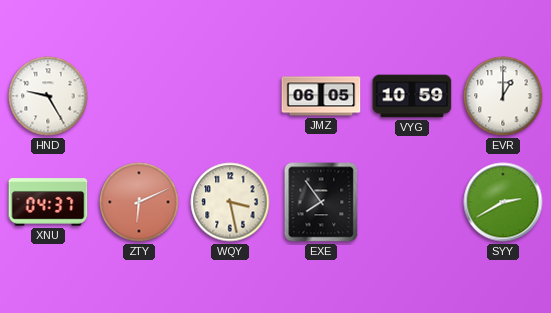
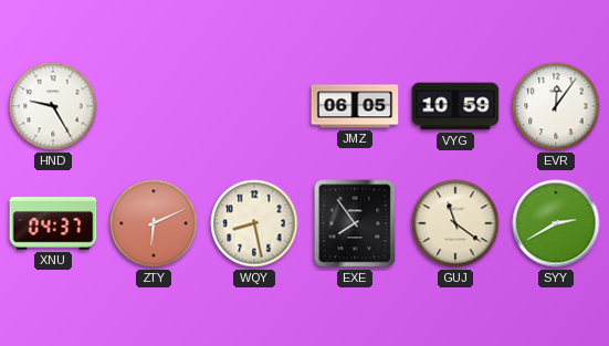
EVR: 1:00 -> 12:06
WQY: 3:28 -> 8:28
GUJ: none -> 11:21
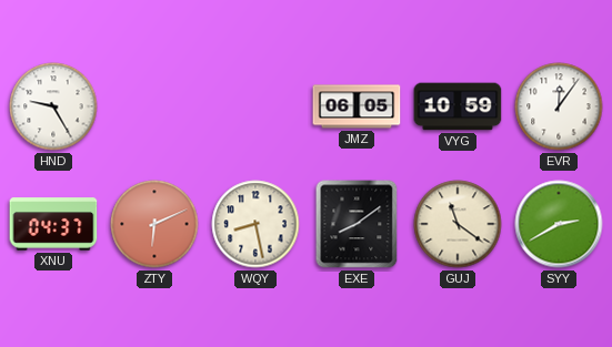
EXE: 7:54 -> 8:09
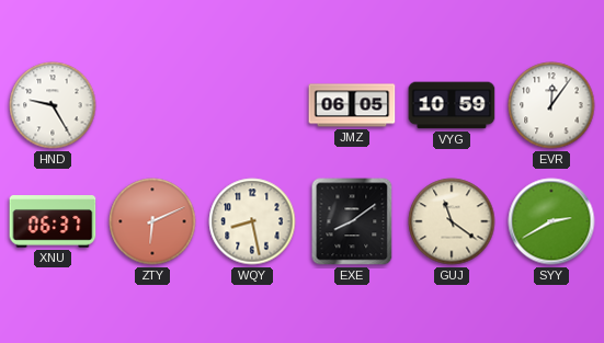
XNU: 04:37 -> 06:37
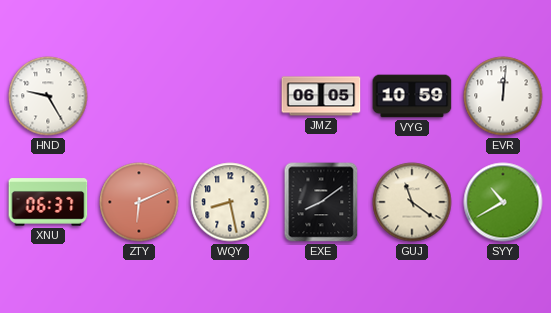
EVR: 12:06 -> 12:01
SYY: 2:40 -> 10:40
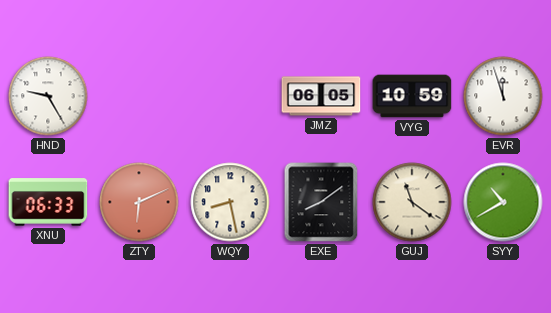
EVR: 12:01 -> 11:57
XNU: 06:37 -> 06:33
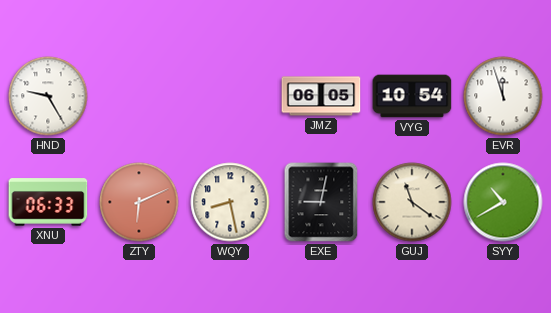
VYG: 10:59 -> 10:54
EXE: 8:09 -> 9:02
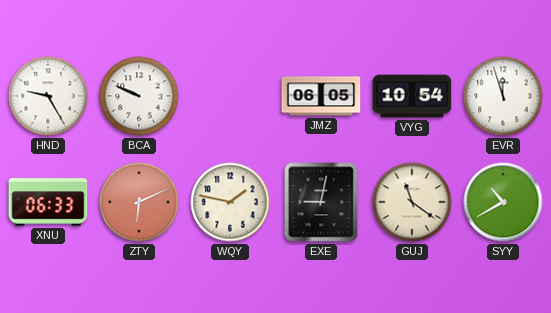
BCA: none -> 9:49
WQY: 8:28 -> 1:47
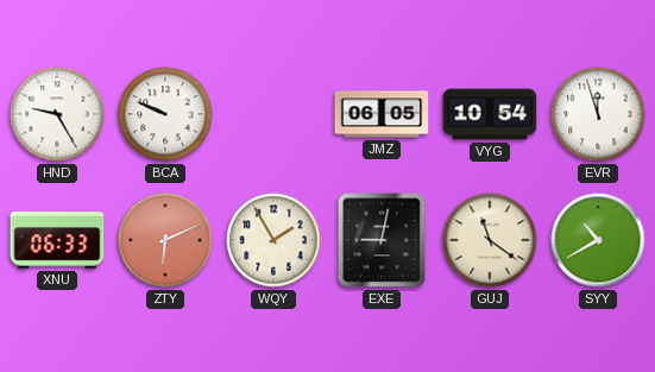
WQY: 1:47 -> 1:55
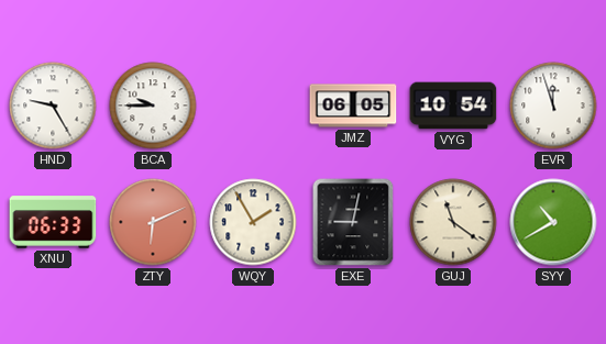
BCA: 9:49 -> 9:45
